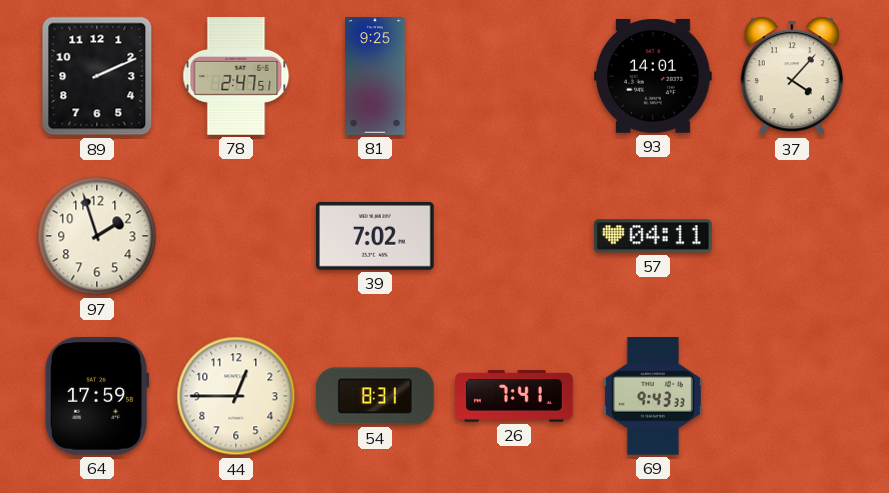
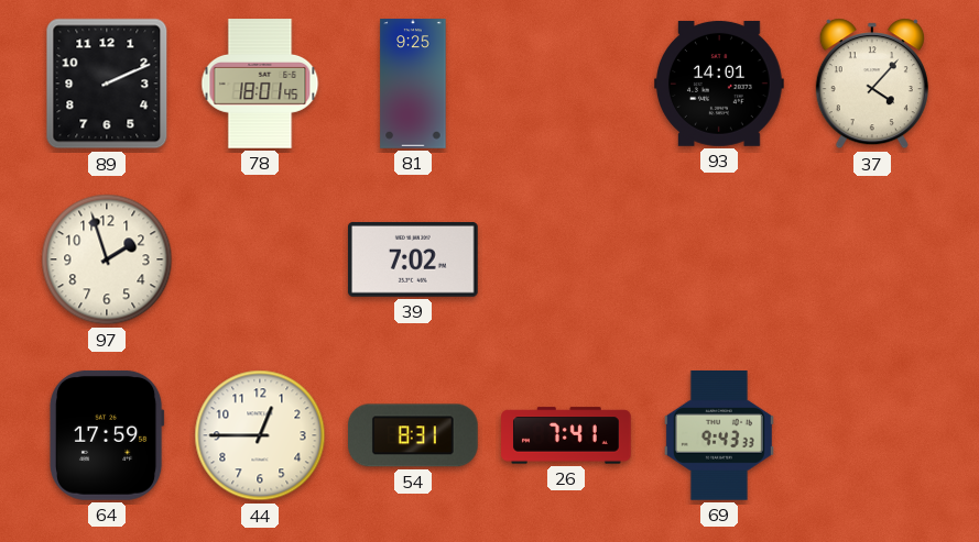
78: 2:47 -> 18:01
57: 04:11 -> none
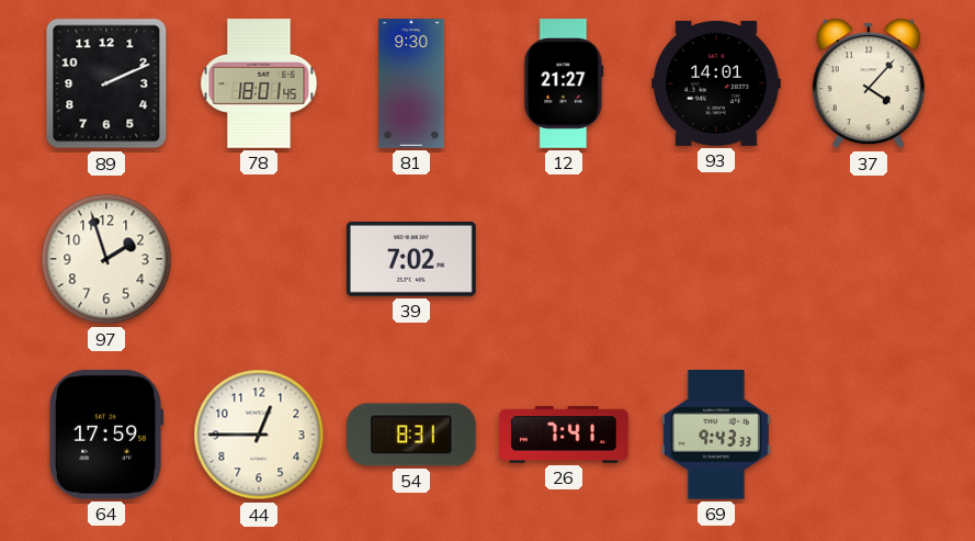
81: 9:25 -> 9:30
12: none -> 21:27
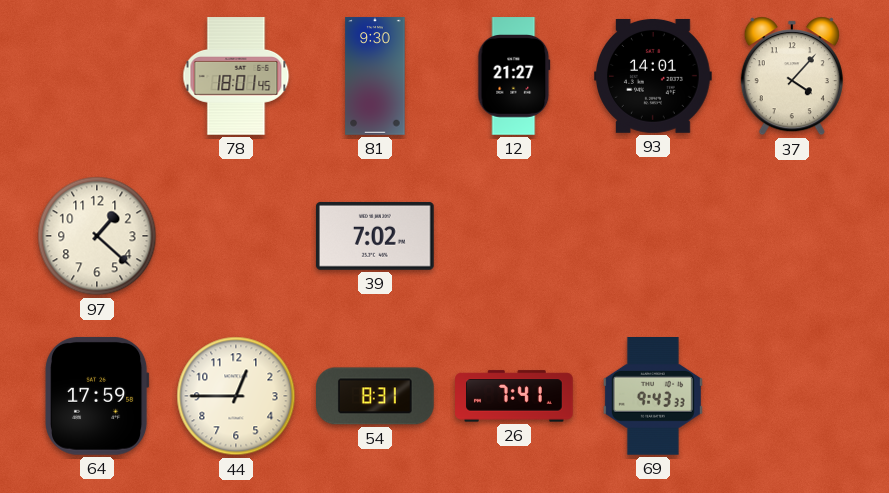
89: 2:11 -> none
97: 1:57 -> 1:22
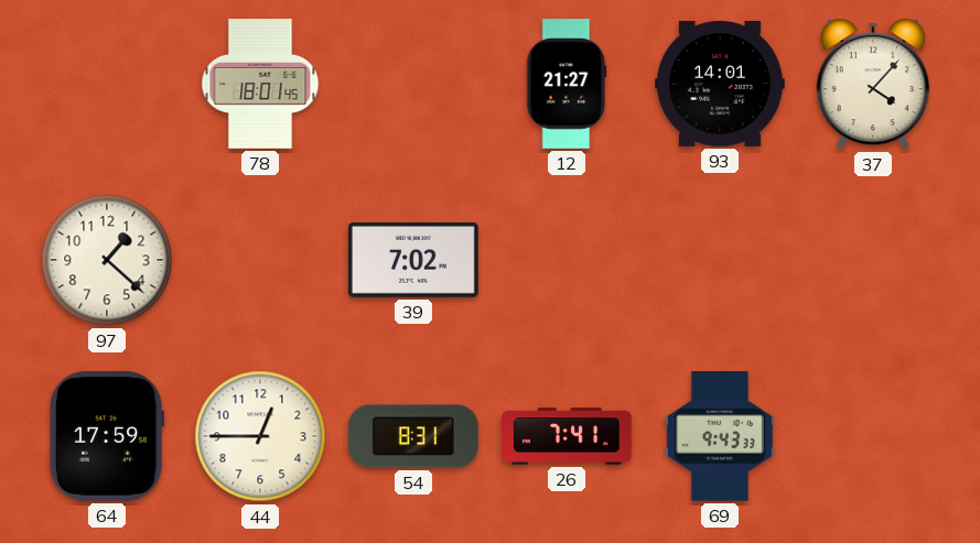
81: 9:30 -> none
